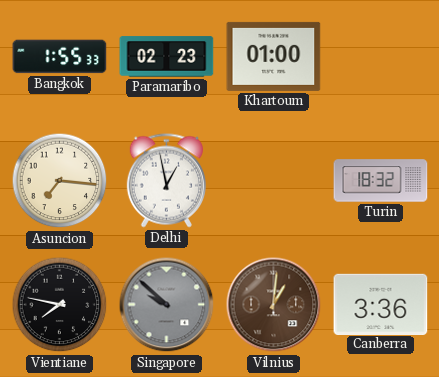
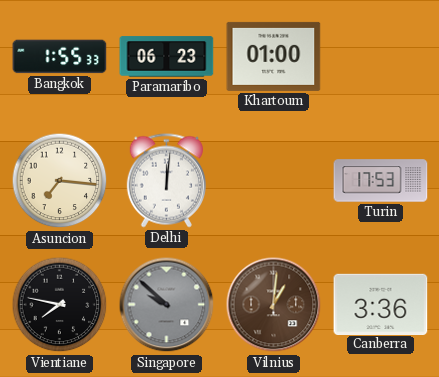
Paramaribo: 02:23 -> 06:23
Delhi: 12:58 -> 12:01
Turin: 18:32 -> 17:53
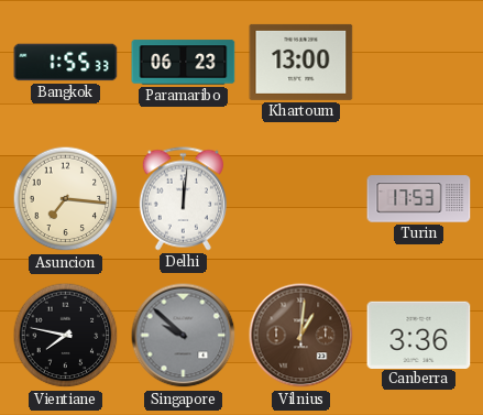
Khartoum: 01:00 -> 13:00
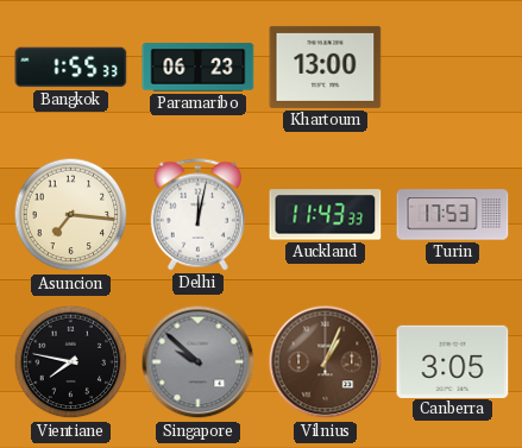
Delhi: 12:01 -> 12:02
Auckland: none -> 11:43
Vilnius: 1:01 -> 1:04
Canberra: 3:36 -> 3:05
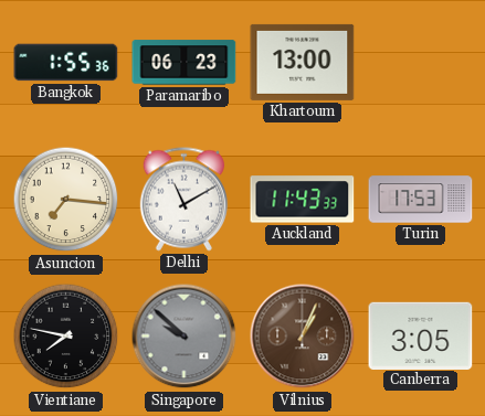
Bangkok: 1:55:33 -> 1:55:36
Delhi: 12:02 -> 11:10
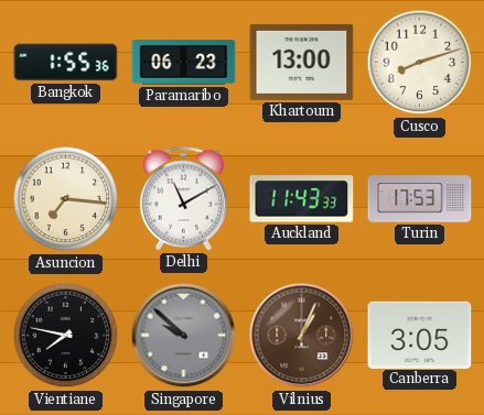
Cusco: none -> 8:12
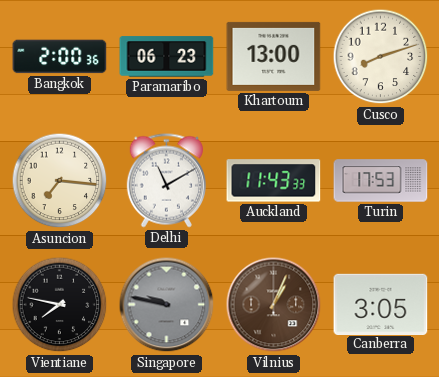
Bangkok: 1:55 -> 2:00
Singapore: 9:52 -> 9:47
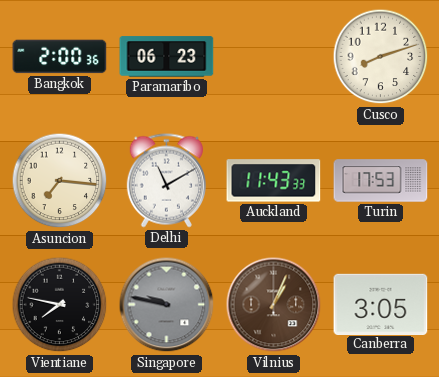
Khartoum: 13:00 -> none
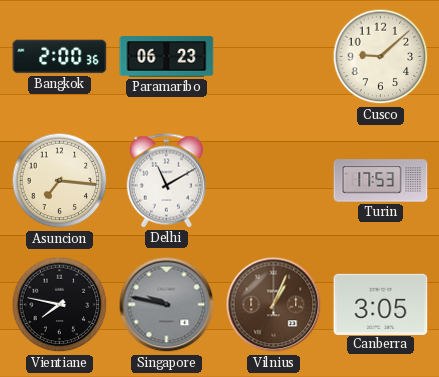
Cusco: 8:12 -> 9:08
Auckland: 11:43 -> none
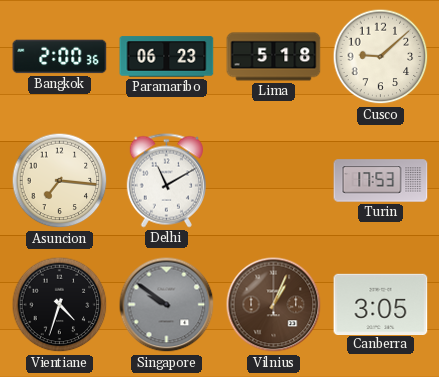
Lima: none -> 5:18
Vientiane: 7:47 -> 4:33
Singapore: 9:47 -> 9:51
